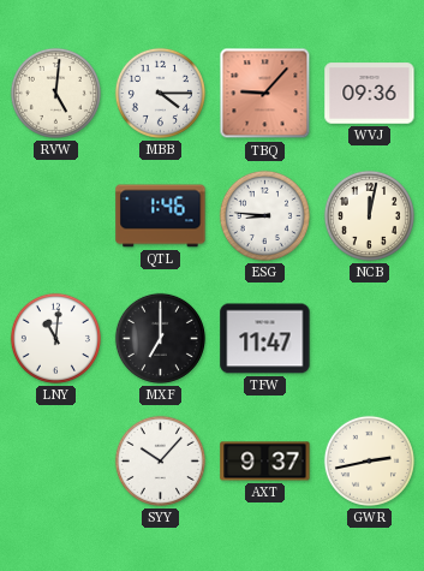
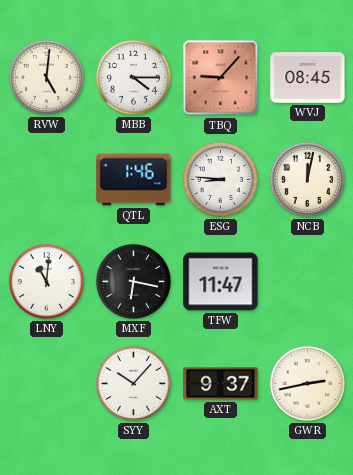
WVJ: 09:36 -> 08:45
MXF: 7:00 -> 6:17
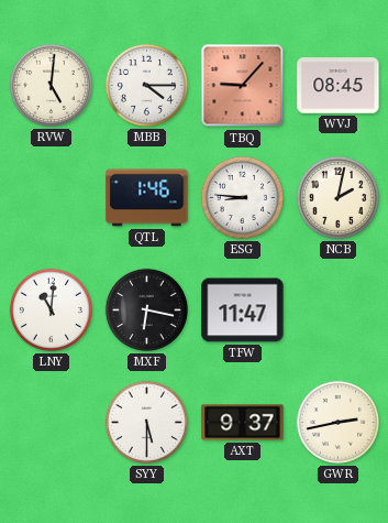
NCB: 12:02 -> 2:02
SYY: 10:07 -> 5:30
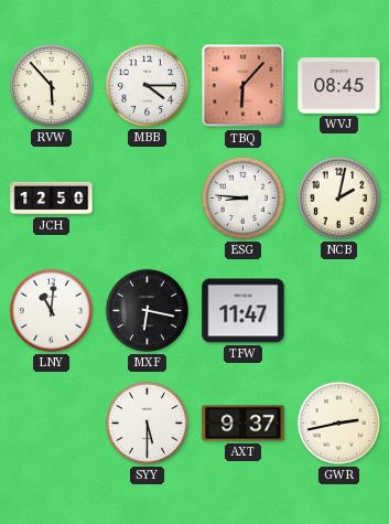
RVW: 5:01 -> 5:53
TBQ: 9:07 -> 6:07
JCH: none -> 12:50
QTL: 1:46 -> none
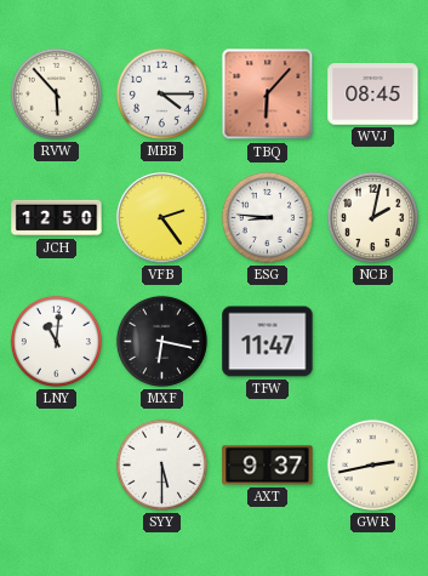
VFB: none -> 2:24
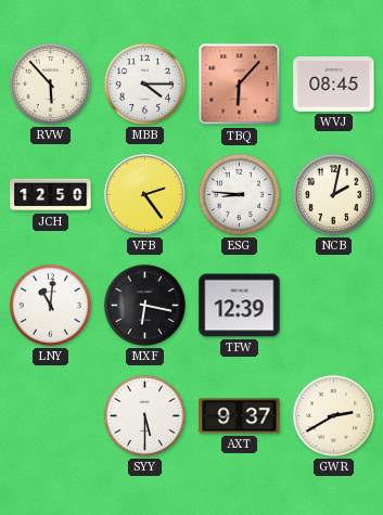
TFW: 11:47 -> 12:39
GWR: 2:43 -> 2:40
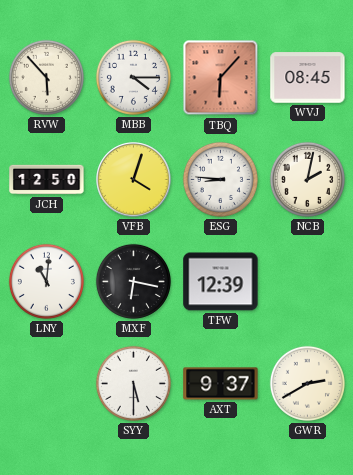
VFB: 2:24 -> 4:03
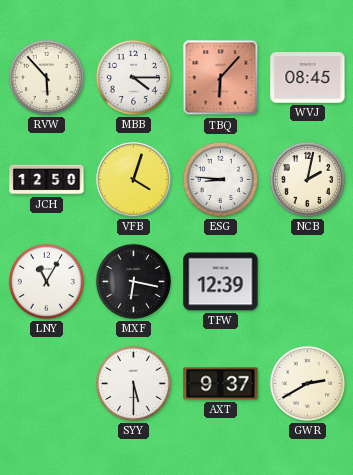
LNY: 11:01 -> 11:05
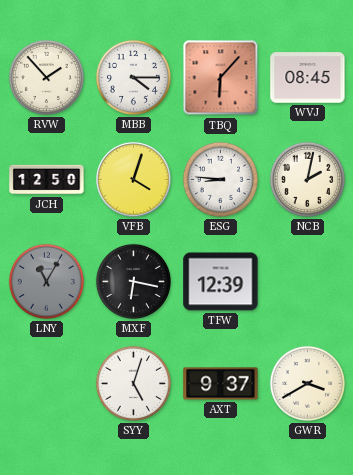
RVW: 5:53 -> 1:53
LNY dial: white -> grey
SYY: 5:30 -> 5:03
GWR: 2:40 -> 3:40
